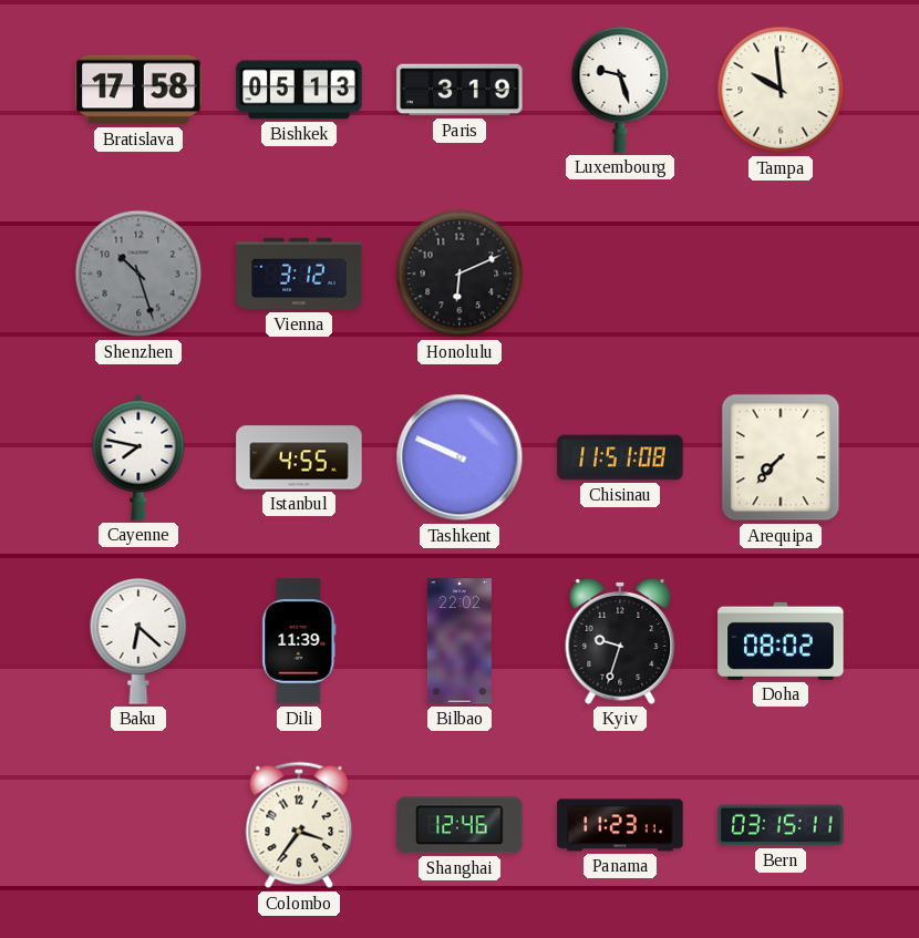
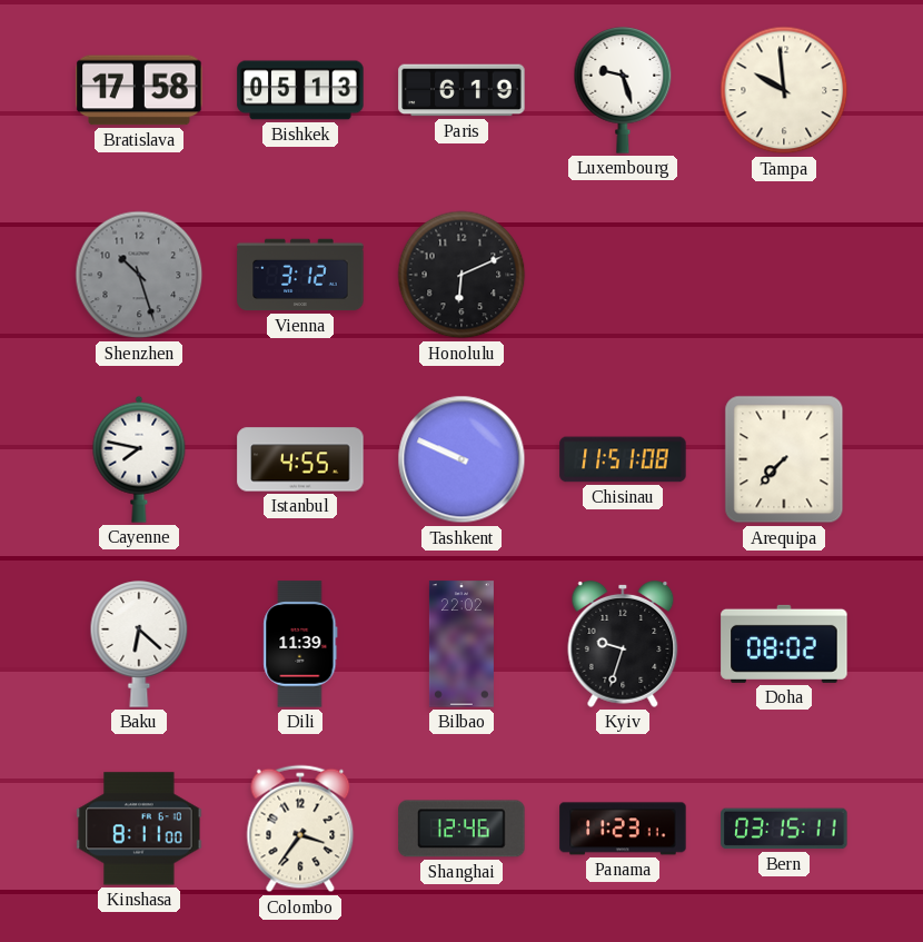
Paris: 3:19 -> 6:19
Kinshasa: none -> 8:11
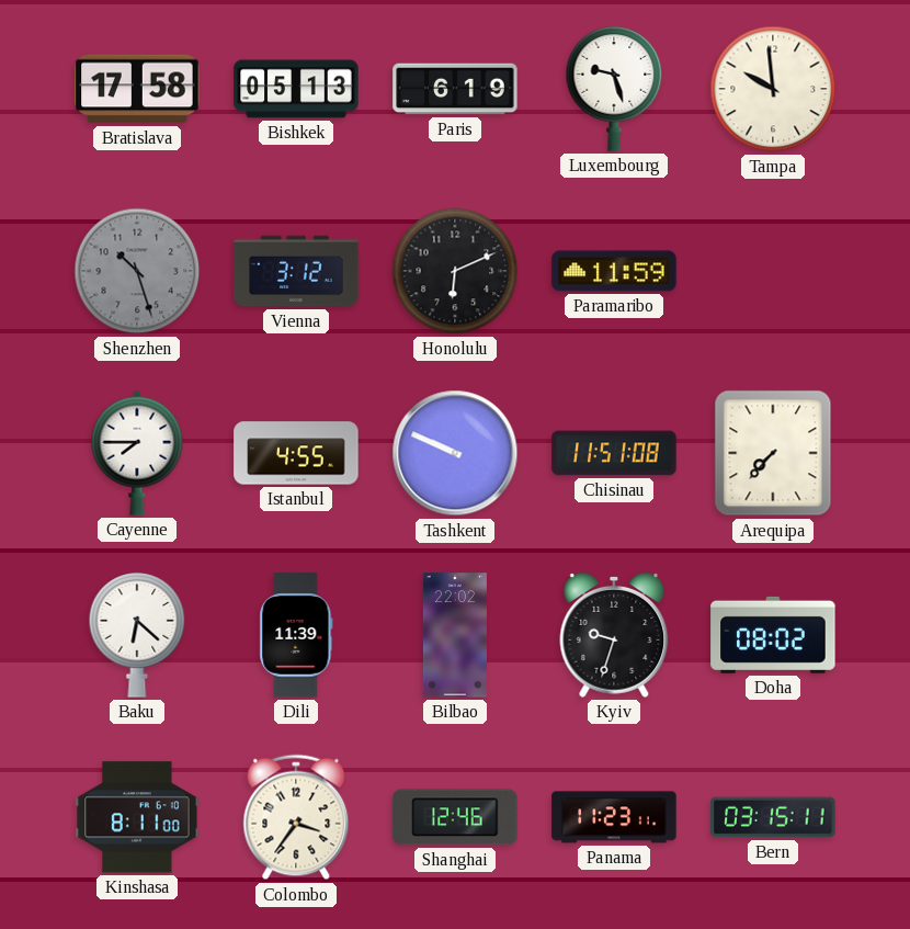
Paramaribo: none -> 11:59
Cayenne: 7:47 -> 7:45
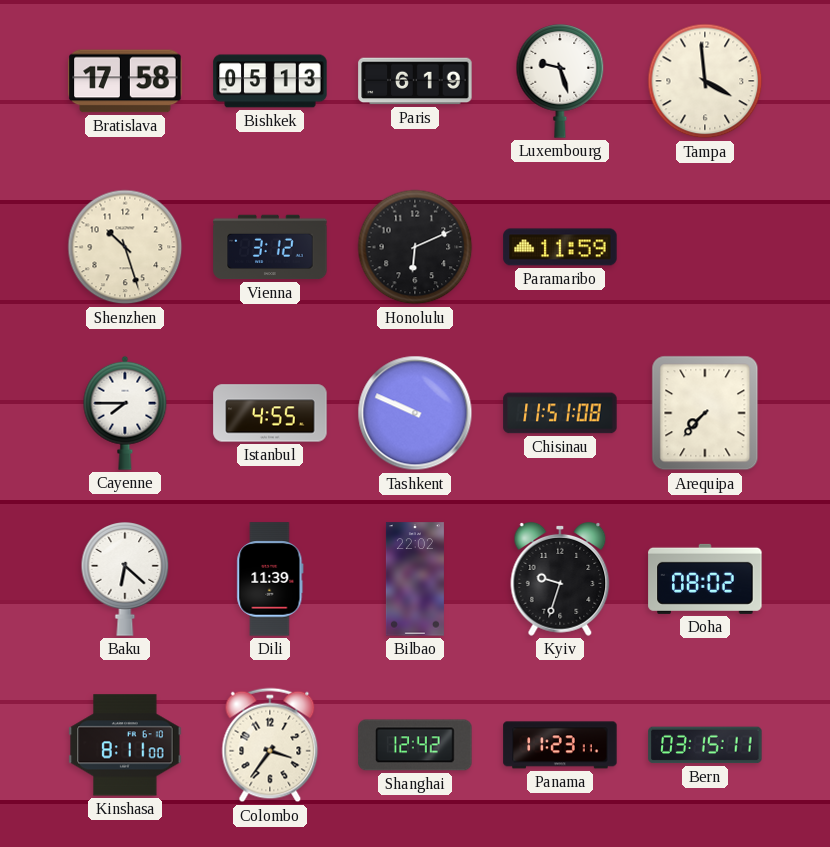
Tampa: 9:59 -> 3:59
Shenzhen dial: grey -> cream
Shanghai: 12:46 -> 12:42
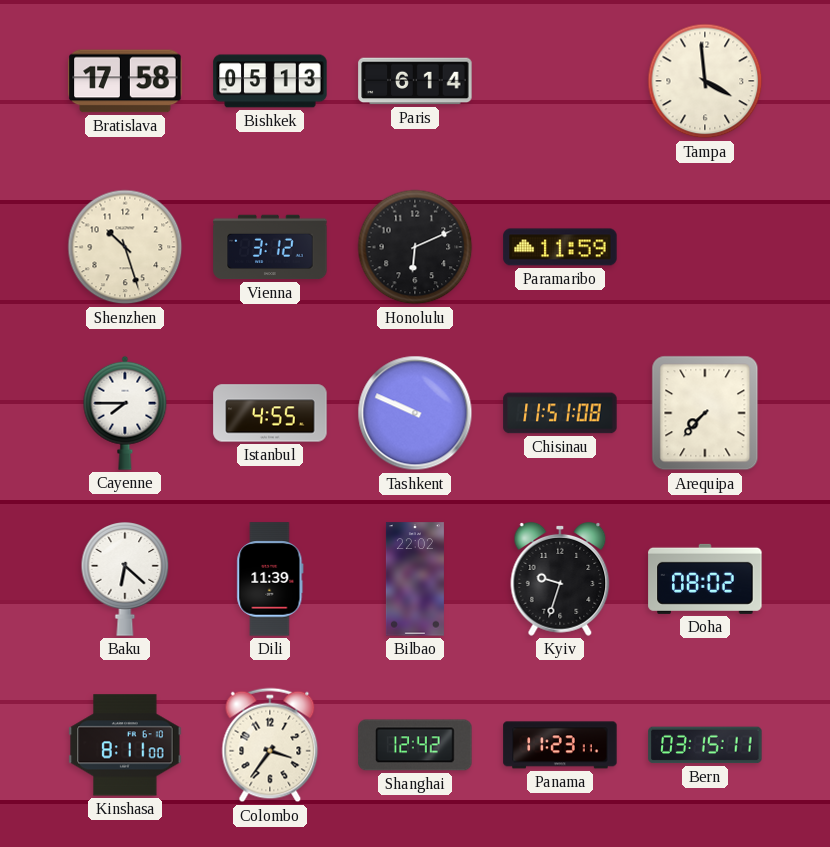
Paris: 6:19 -> 6:14
Luxembourg: 9:27 -> none
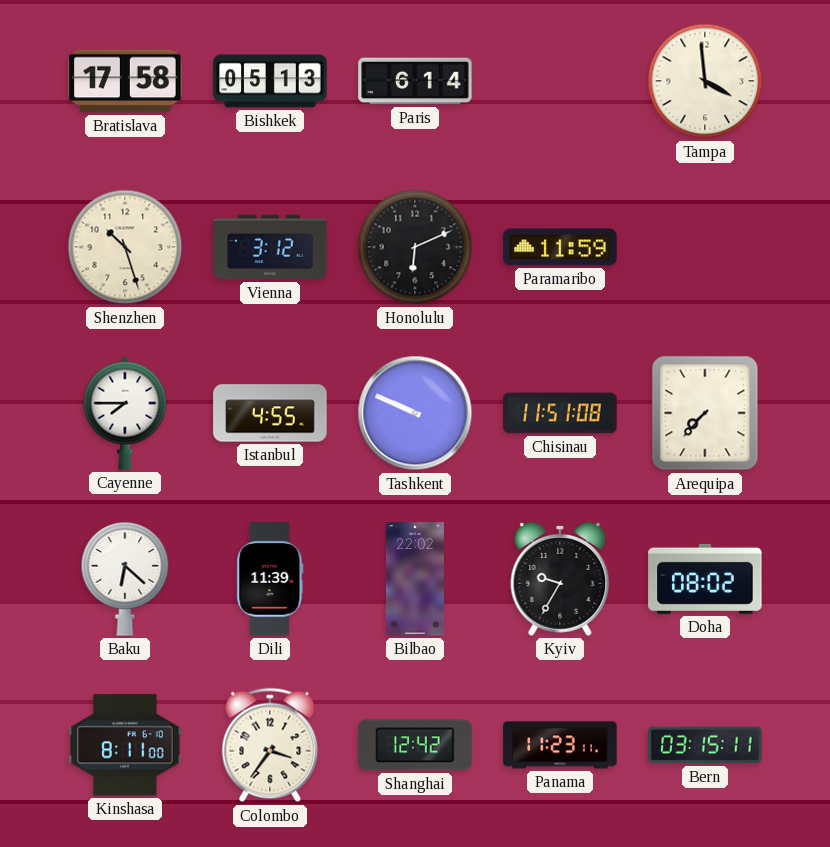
Kyiv: 9:33 -> 9:35
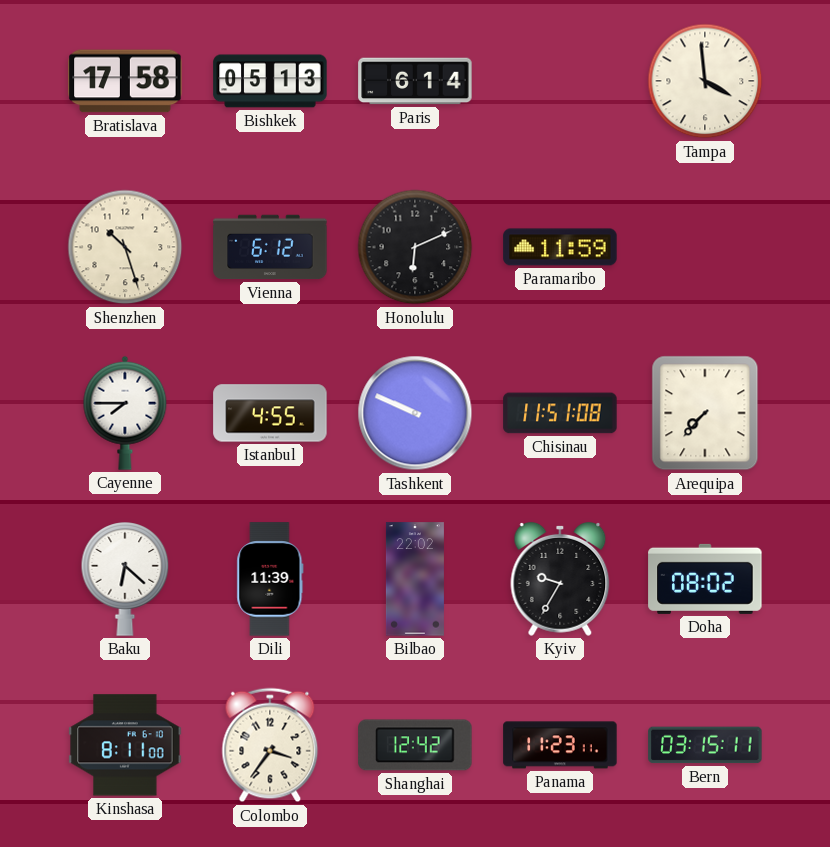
Vienna: 3:12 -> 6:12
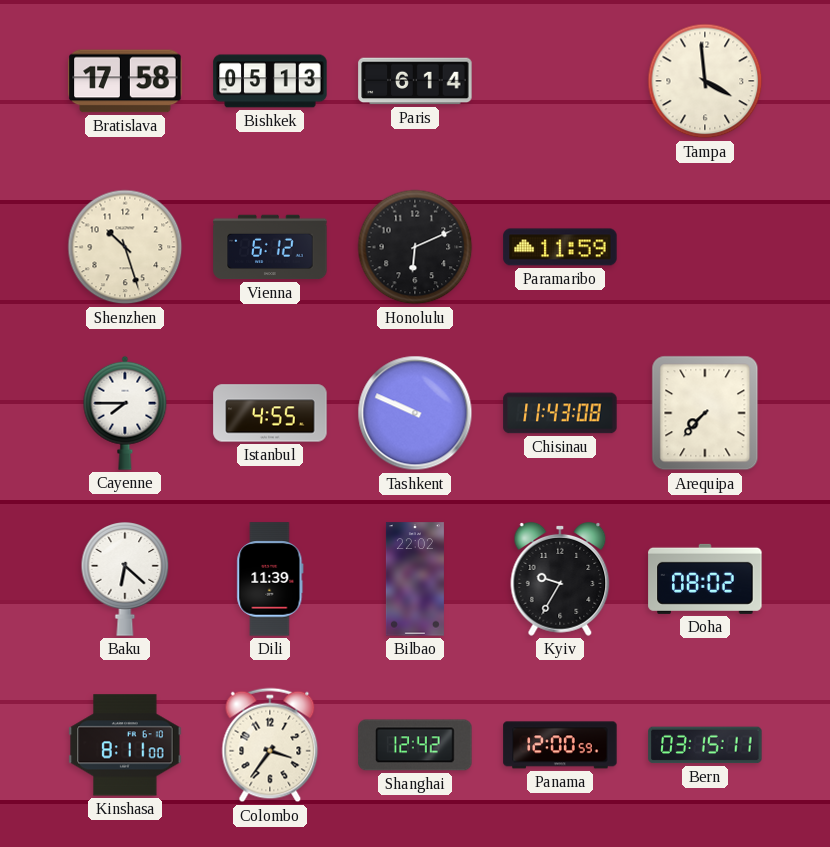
Chisinau: 11:51 -> 11:43
Panama: 11:23 -> 12:00
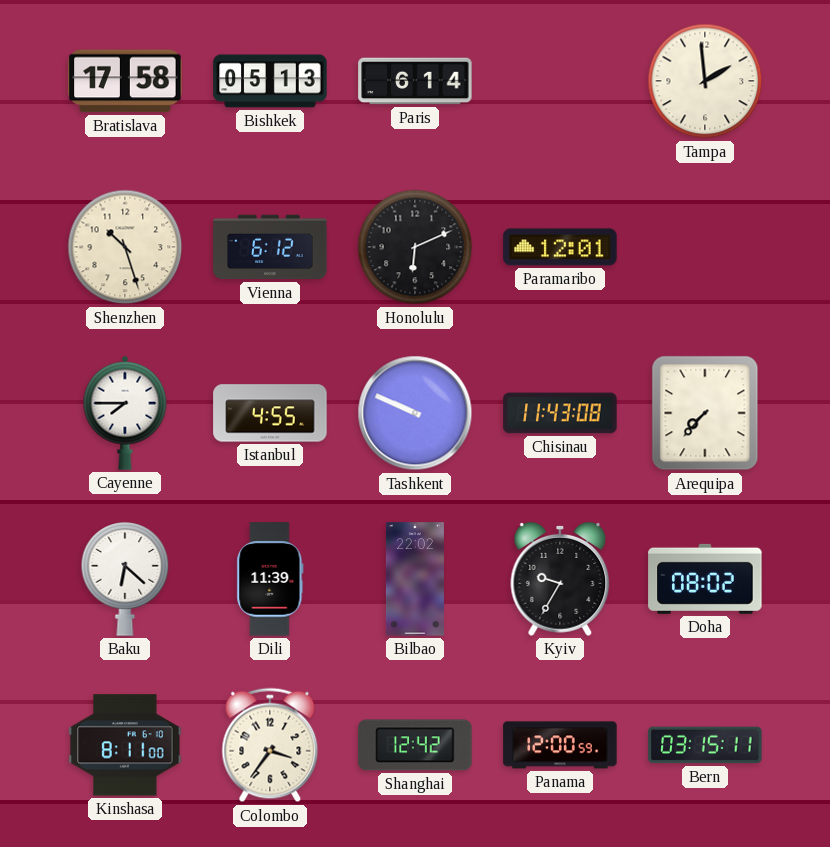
Tampa: 3:59 -> 1:59
Paramaribo: 11:59 -> 12:01
